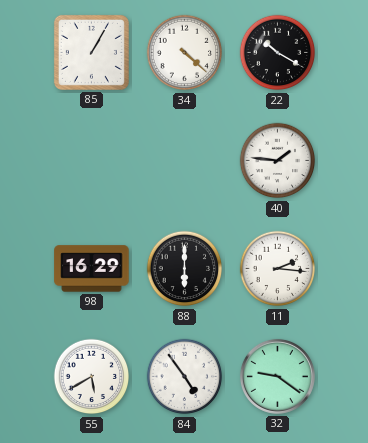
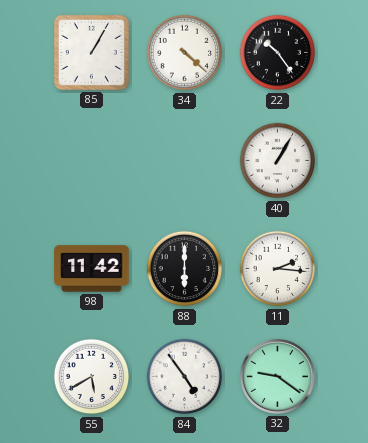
22: 10:20 -> 10:24
40: 1:46 -> 1:05
98: 16:29 -> 11:42
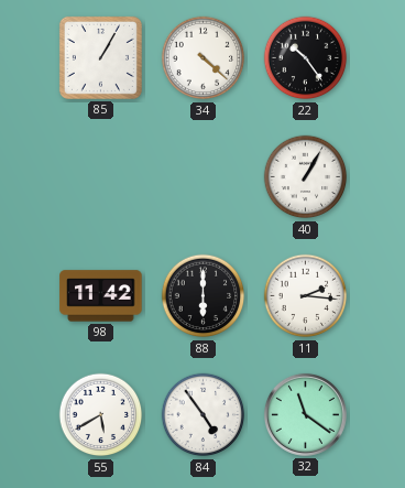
32: 9:21 -> 11:21
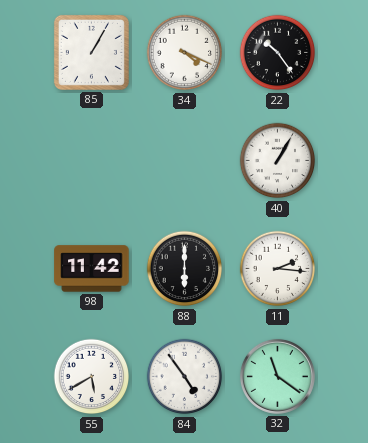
34: 4:22 -> 4:19
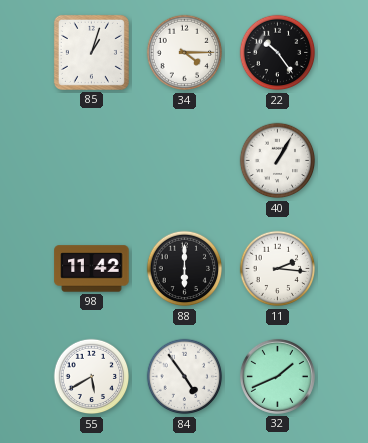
85: 1:05 -> 1:03
34: 4:19 -> 4:15
32: 11:21 -> 1:41
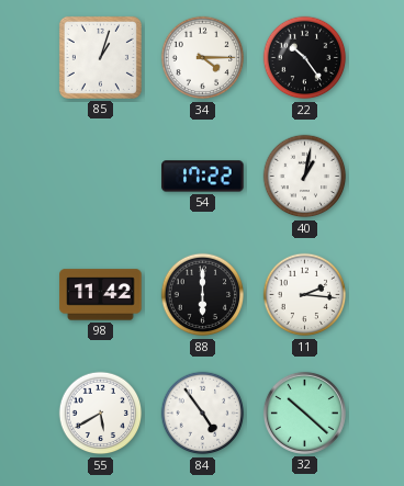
54: none -> 17:22
40: 1:05 -> 1:02
32: 1:41 -> 10:22
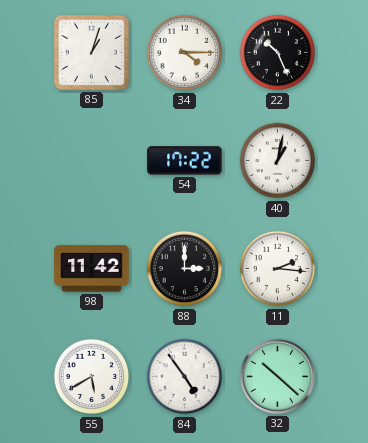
22: 10:24 -> 10:26
88: 6:00 -> 3:00
